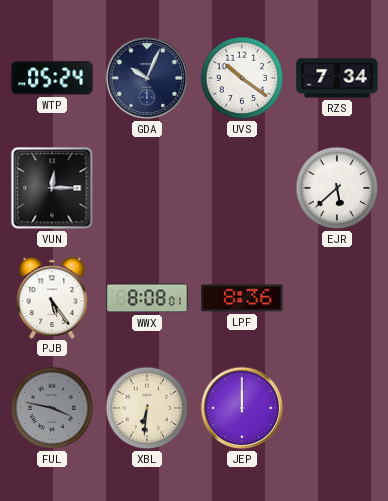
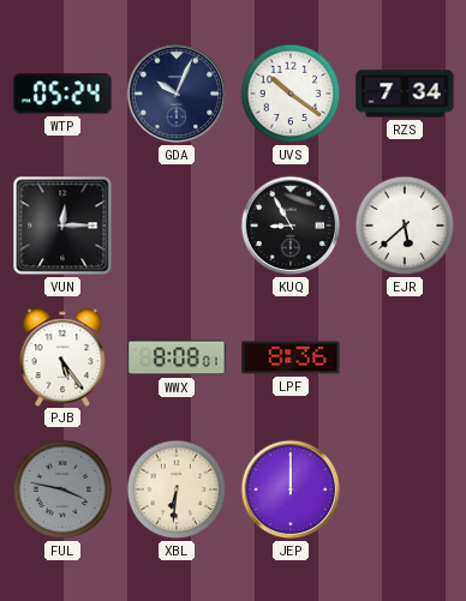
KUQ: none -> 8:55
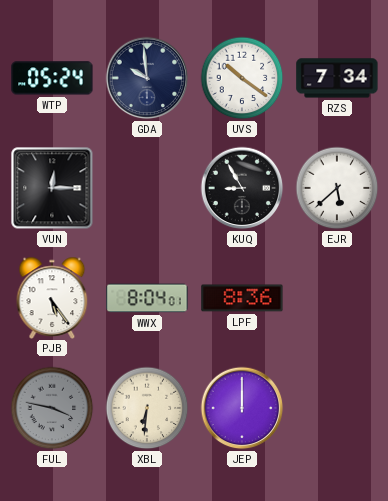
GDA: 10:04 -> 9:59
WWX: 8:08 -> 8:04
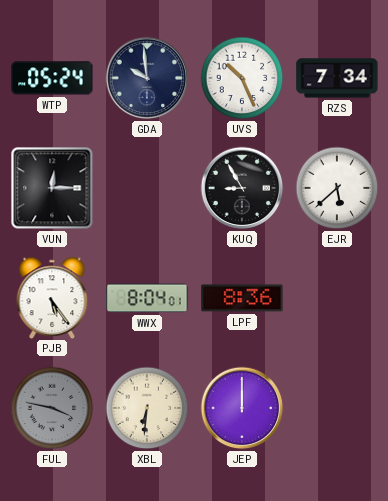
UVS: 10:21 -> 10:26
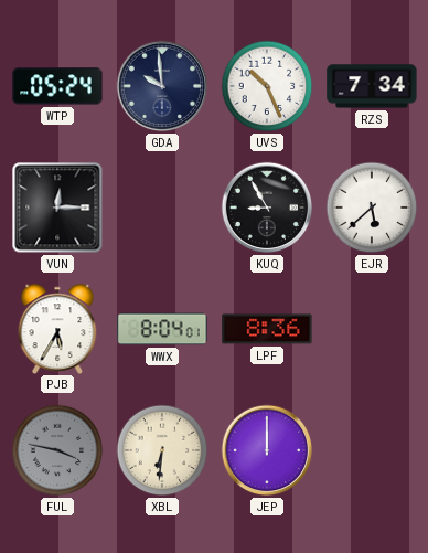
PJB: 5:24 -> 5:35
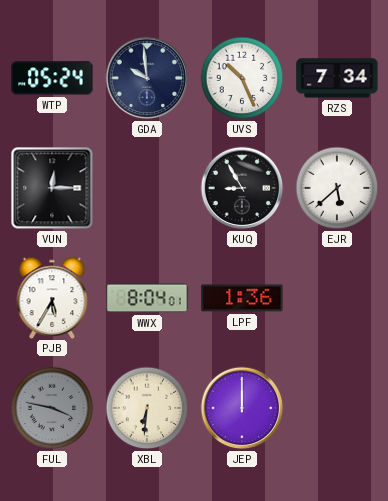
LPF: 8:36 -> 1:36
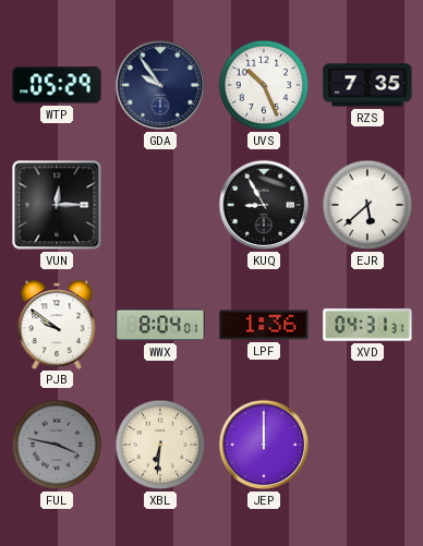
WTP: 05:24 -> 05:29
GDA: 9:59 -> 9:54
RZS: 7:34 -> 7:35
PJB: 5:35 -> 9:51
XVD: none -> 04:31
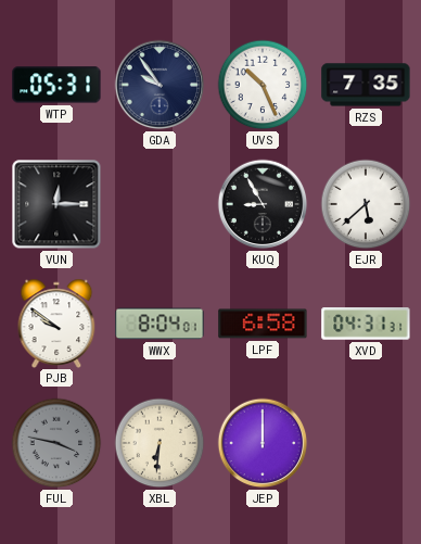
WTP: 05:29 -> 05:31
LPF: 1:36 -> 6:58
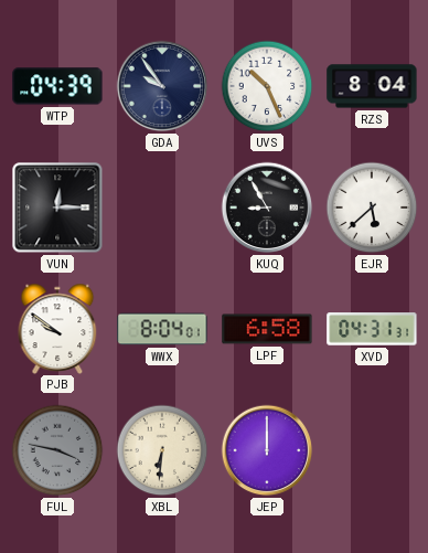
WTP: 05:31 -> 04:39
RZS: 7:35 -> 8:04
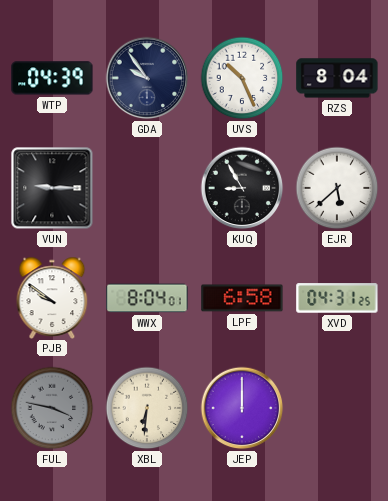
VUN: 12:15 -> 9:15
XVD: 04:31:31 -> 04:31:25
